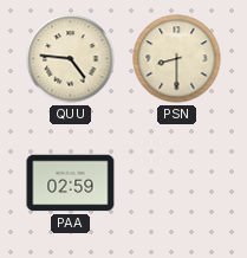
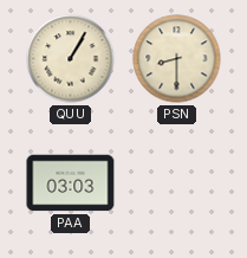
QUU: 4:46 -> 1:05
PAA: 02:59 -> 03:03
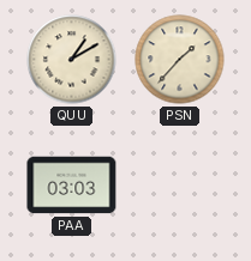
QUU: 1:05 -> 1:10
PSN: 8:30 -> 1:37
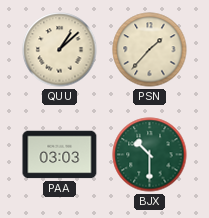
QUU: 1:10 -> 1:08
BJX: none -> 10:30
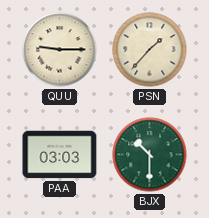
QUU: 1:08 -> 9:15
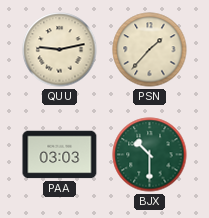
QUU: 9:15 -> 9:13
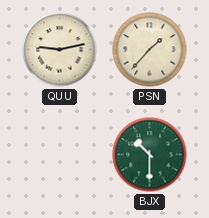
PAA: 03:03 -> none
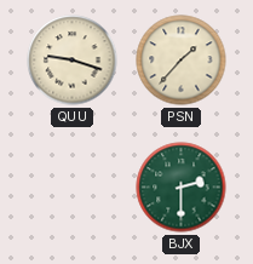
QUU: 9:13 -> 9:18
BJX: 10:30 -> 2:30
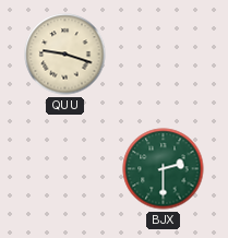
PSN: 1:37 -> none
